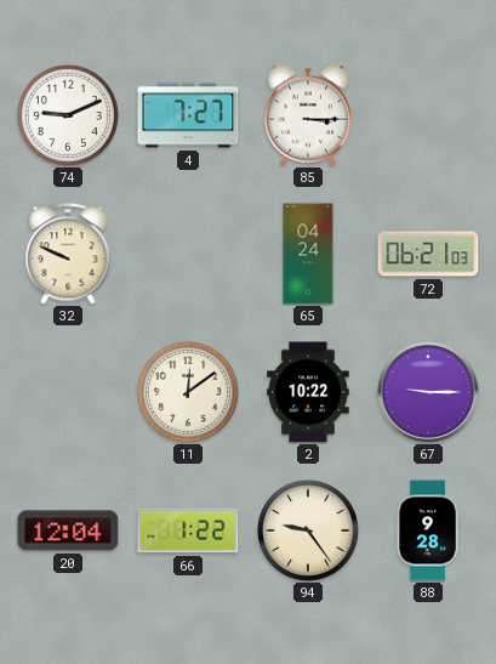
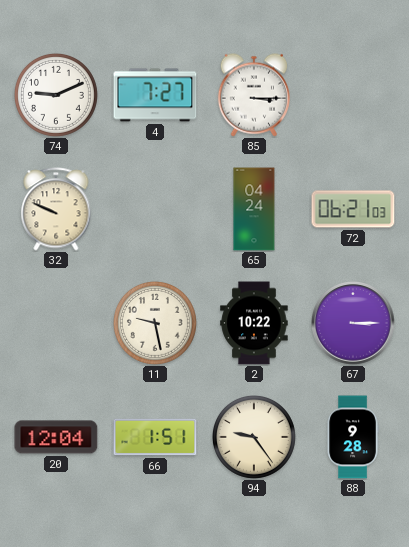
11: 12:09 -> 9:28
67: 9:15 -> 3:15
66: 1:22 -> 1:51
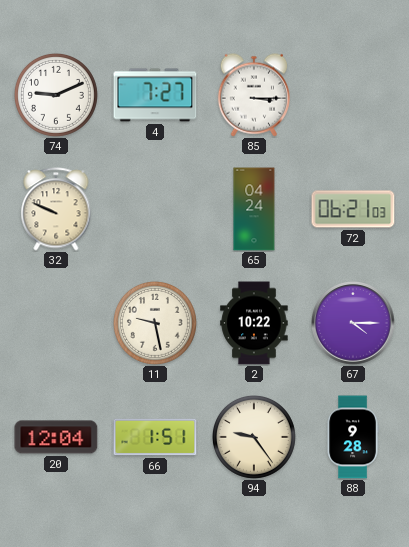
67: 3:15 -> 4:15
